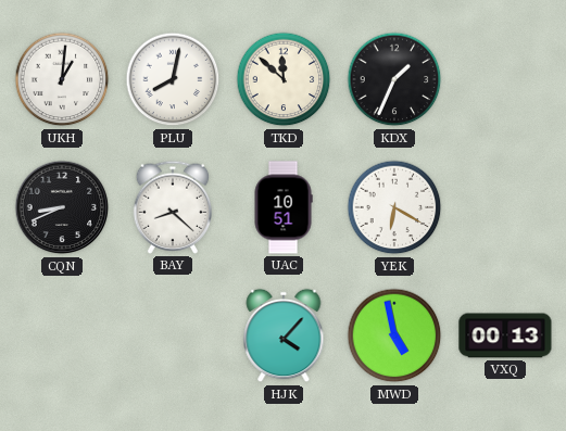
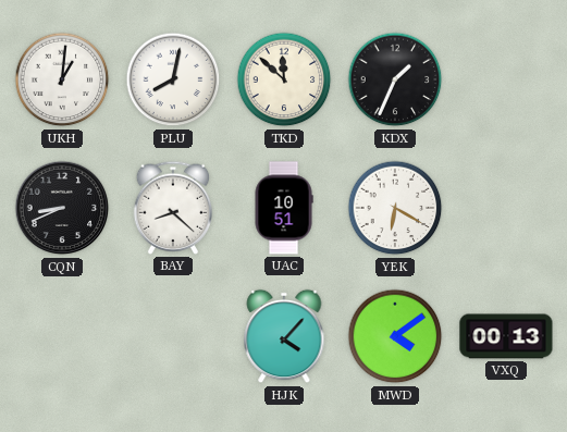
MWD: 4:58 -> 4:09
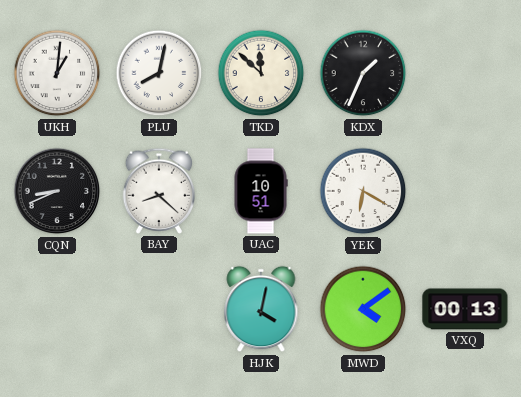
HJK: 4:07 -> 4:02
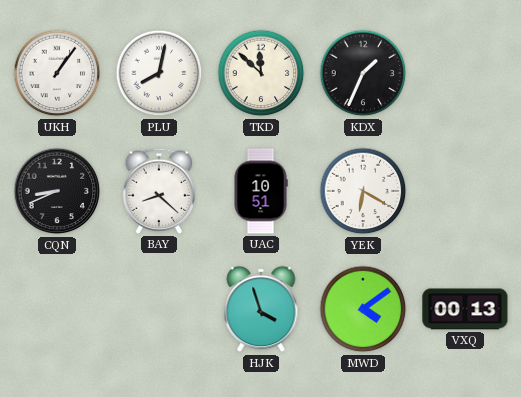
UKH: 1:01 -> 1:06
HJK: 4:02 -> 3:57
